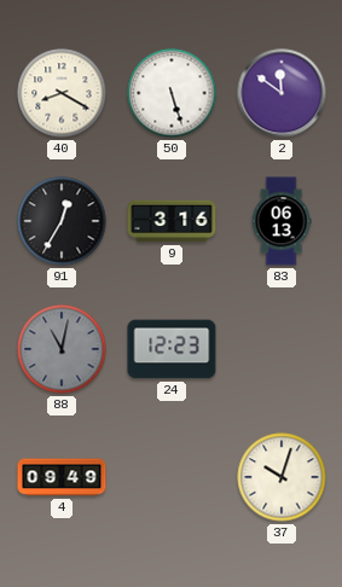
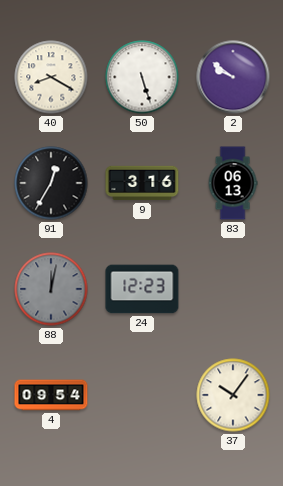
2: 11:51 -> 9:51
88: 11:02 -> 12:02
4: 09:49 -> 09:54
37: 10:03 -> 10:06
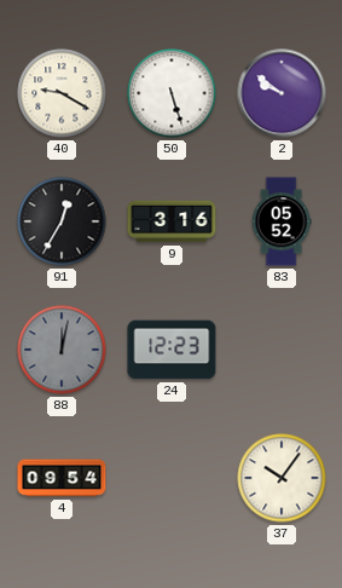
40: 8:20 -> 9:20
83: 06:13 -> 05:52
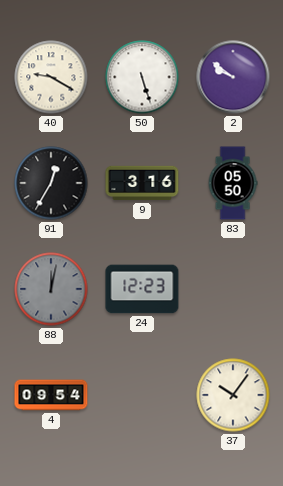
83: 05:52 -> 05:50
